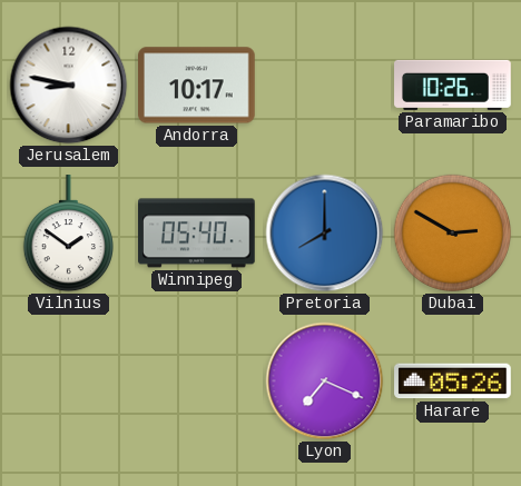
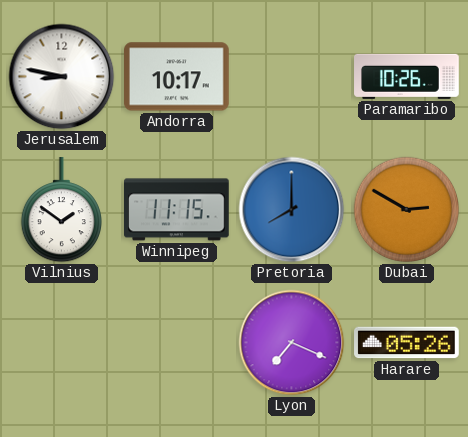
Winnipeg: 05:40 -> 11:15
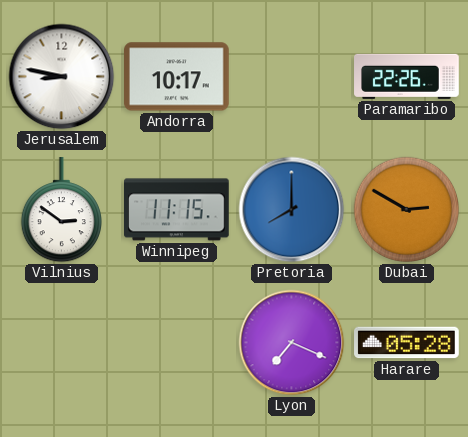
Paramaribo: 10:26 -> 22:26
Vilnius: 1:51 -> 2:51
Harare: 05:26 -> 05:28
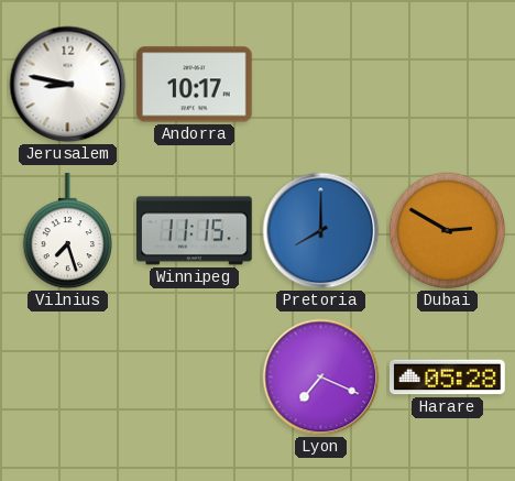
Paramaribo: 22:26 -> none
Vilnius: 2:51 -> 7:27
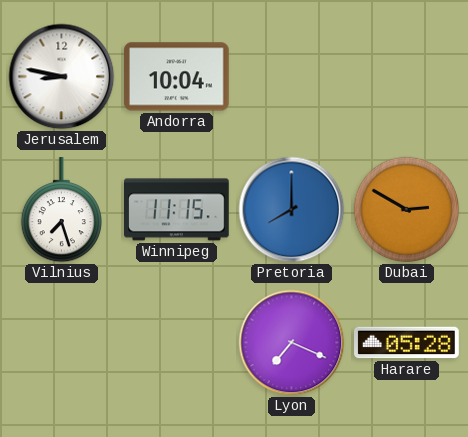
Andorra: 10:17 -> 10:04
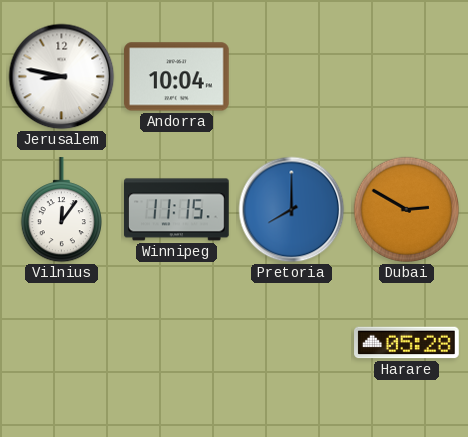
Vilnius: 7:27 -> 12:06
Lyon: 7:19 -> none
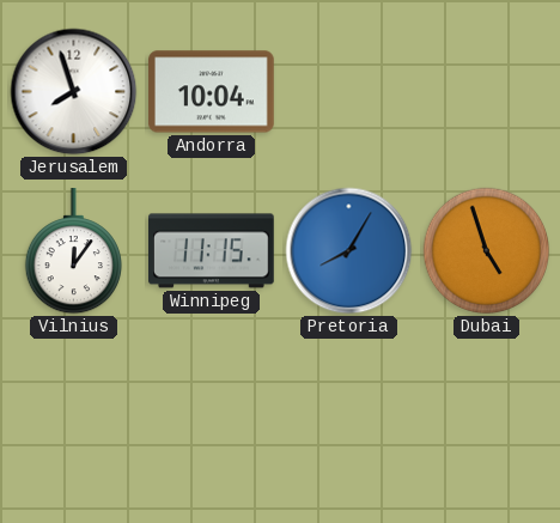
Jerusalem: 8:47 -> 7:57
Pretoria: 8:00 -> 8:05
Dubai: 2:50 -> 4:57
Harare: 05:28 -> none
